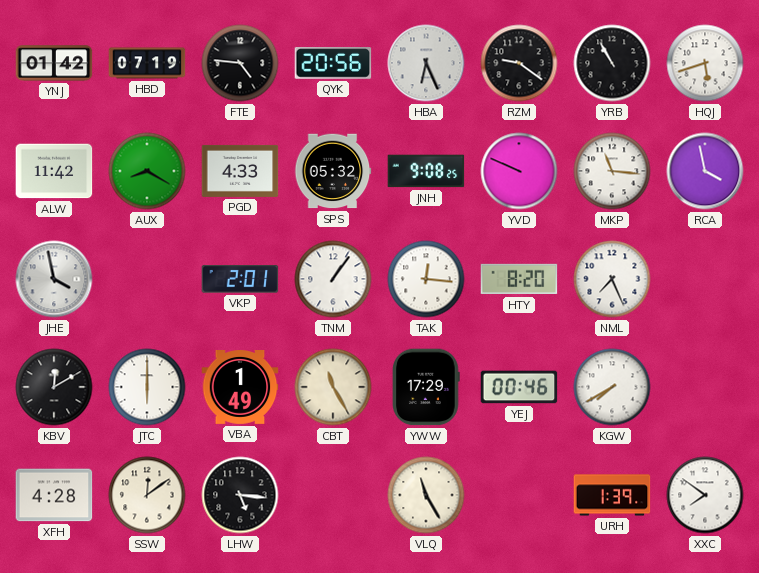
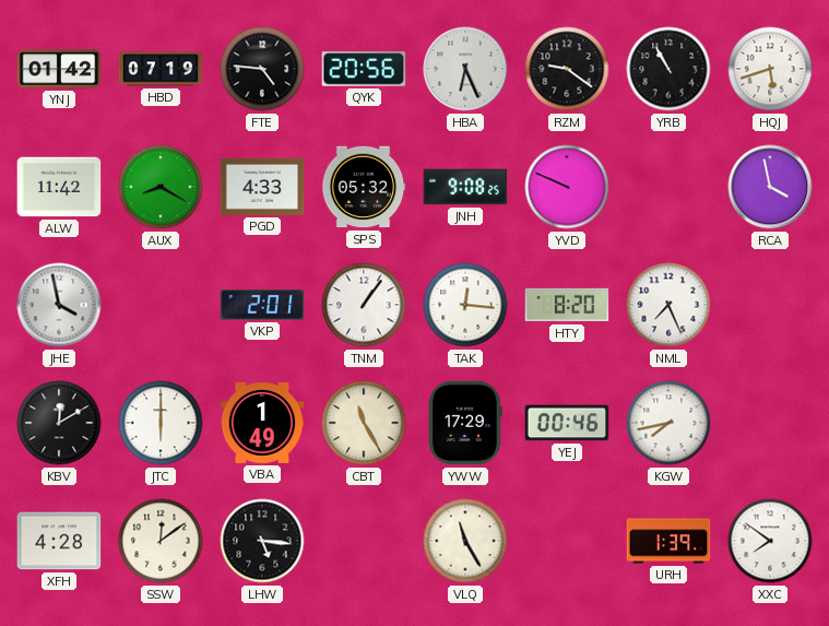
MKP: 11:16 -> none
KGW: 7:40 -> 7:43
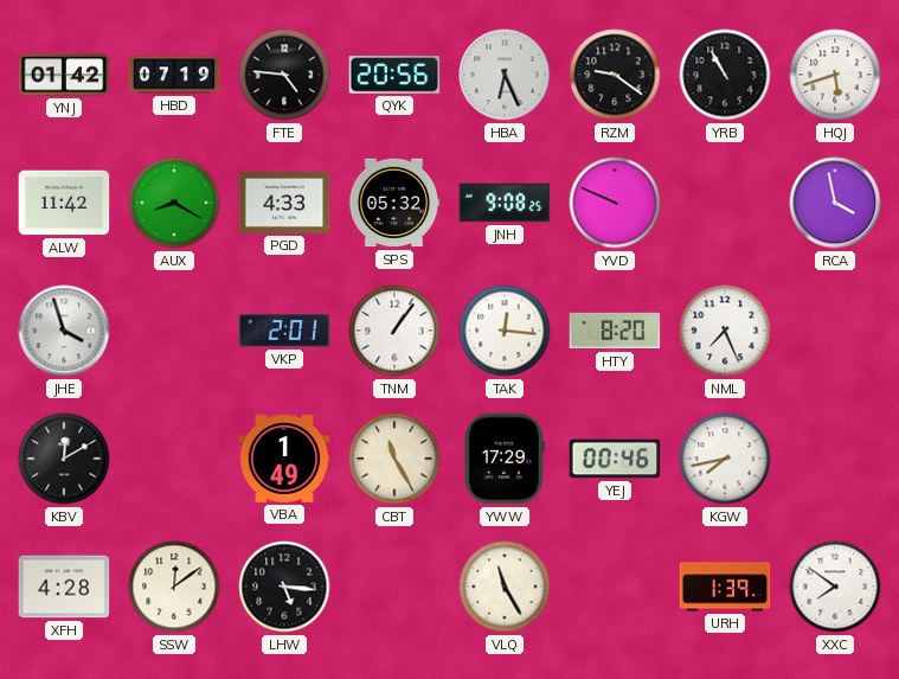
JHE: 3:58 -> 3:57
JTC: 6:00 -> none
